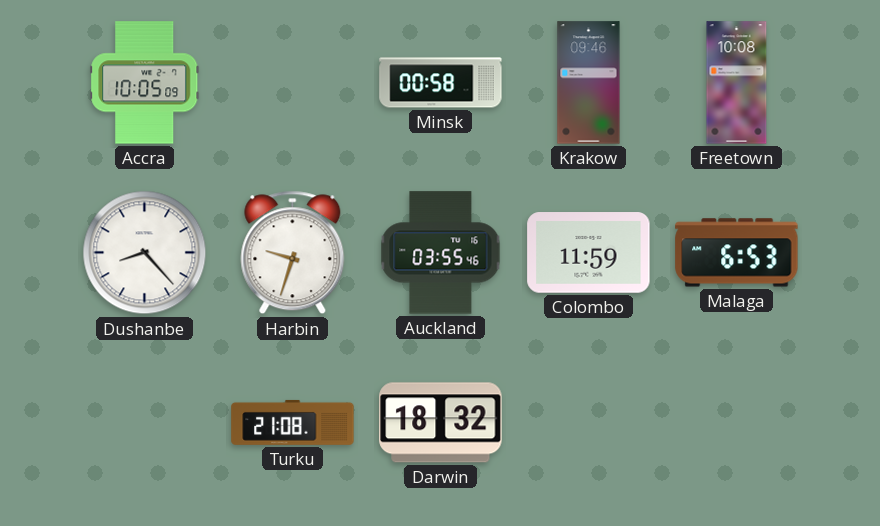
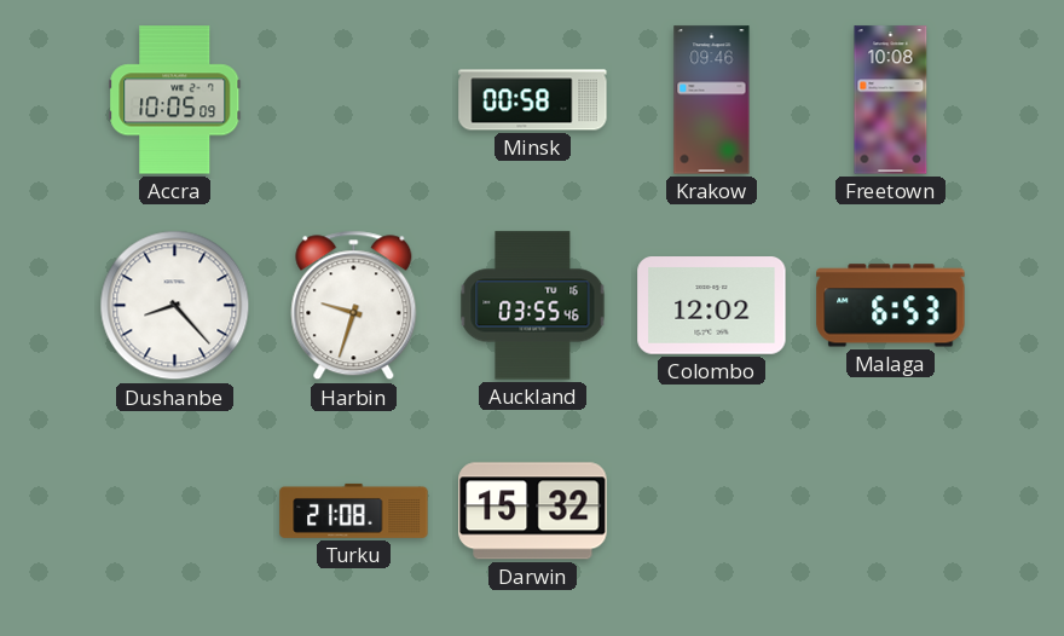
Colombo: 11:59 -> 12:02
Darwin: 18:32 -> 15:32
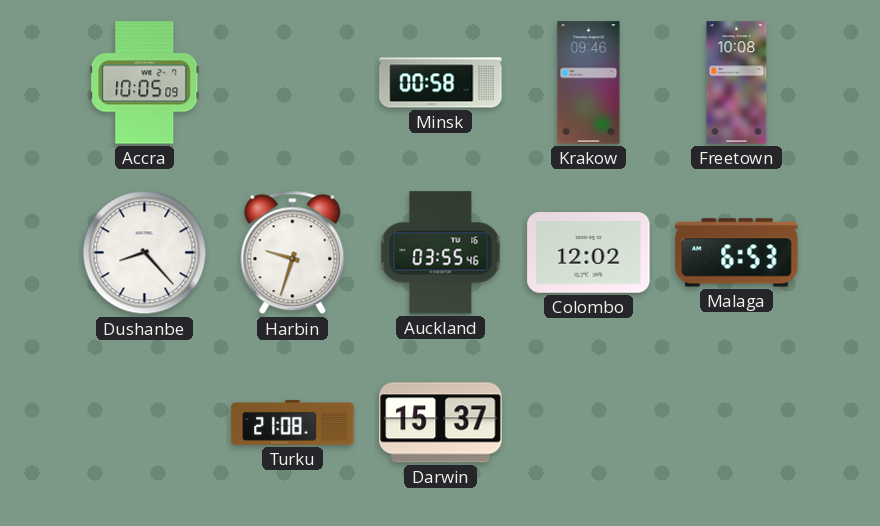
Darwin: 15:32 -> 15:37
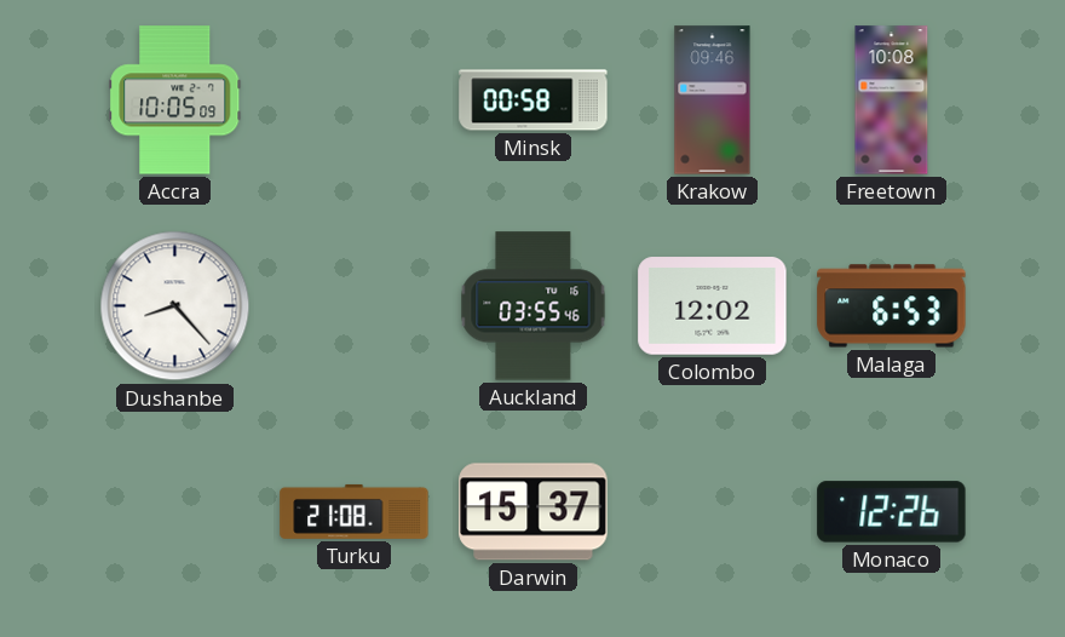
Harbin: 9:33 -> none
Monaco: none -> 12:26
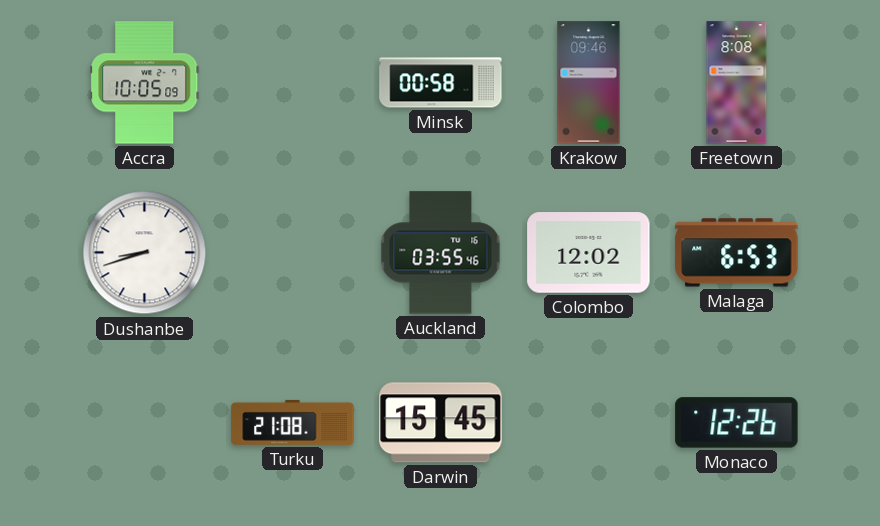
Freetown: 10:08 -> 8:08
Dushanbe: 8:23 -> 8:42
Darwin: 15:37 -> 15:45
